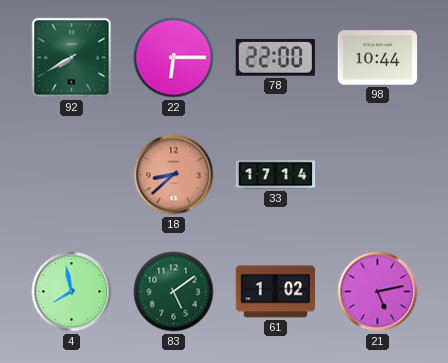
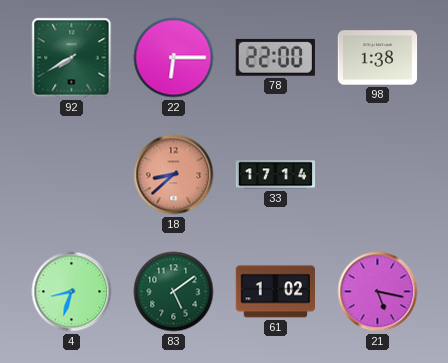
98: 10:44 -> 1:38
4: 7:58 -> 8:33
21: 5:13 -> 5:17
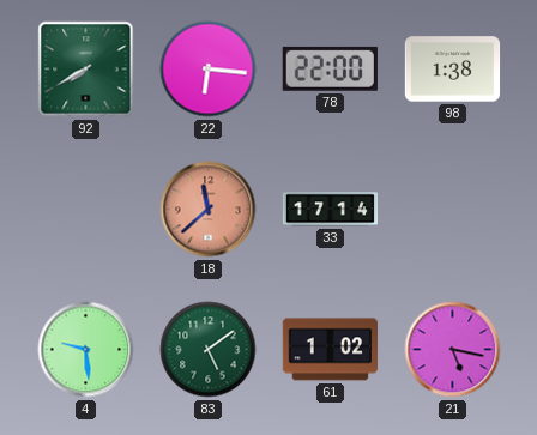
22: 6:15 -> 6:16
18: 8:38 -> 11:38
4: 8:33 -> 9:29
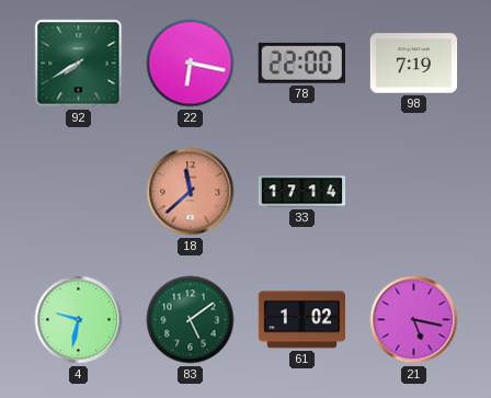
22: 6:16 -> 6:17
98: 1:38 -> 7:19
4: 9:29 -> 9:32
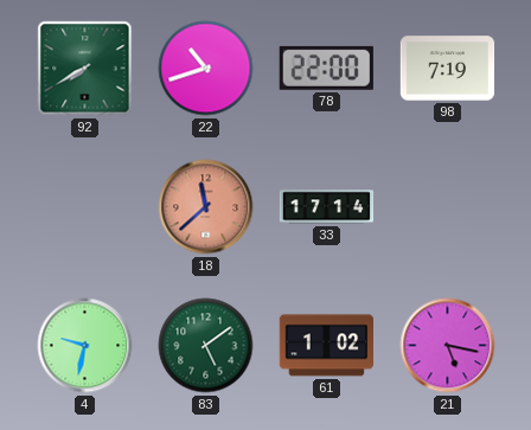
22: 6:17 -> 10:42
